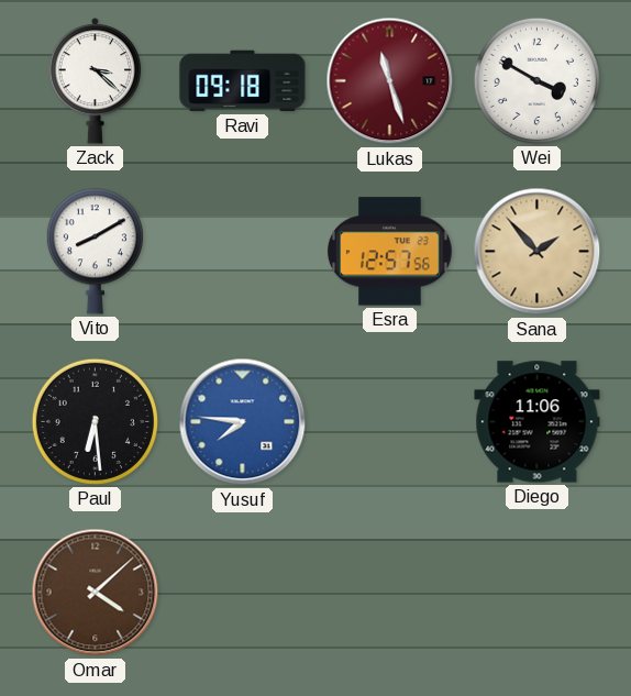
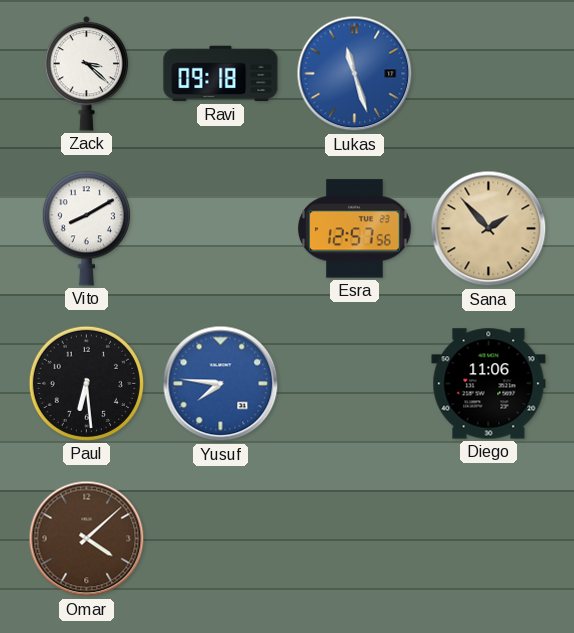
Lukas dial: burgundy -> blue
Wei: 3:50 -> none
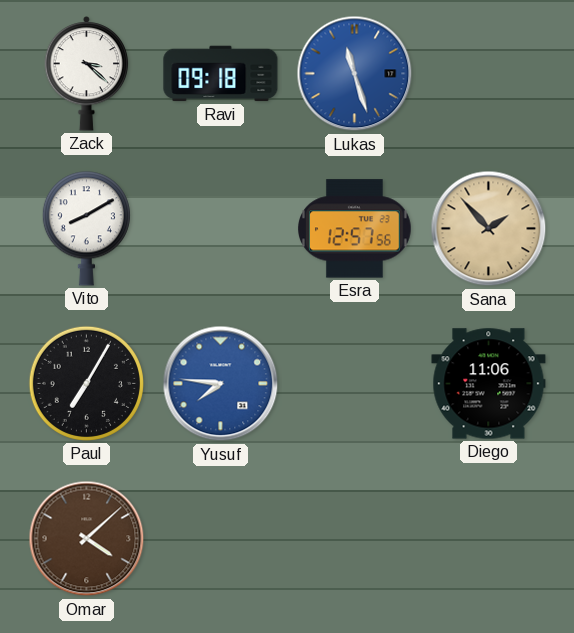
Paul: 6:29 -> 7:05
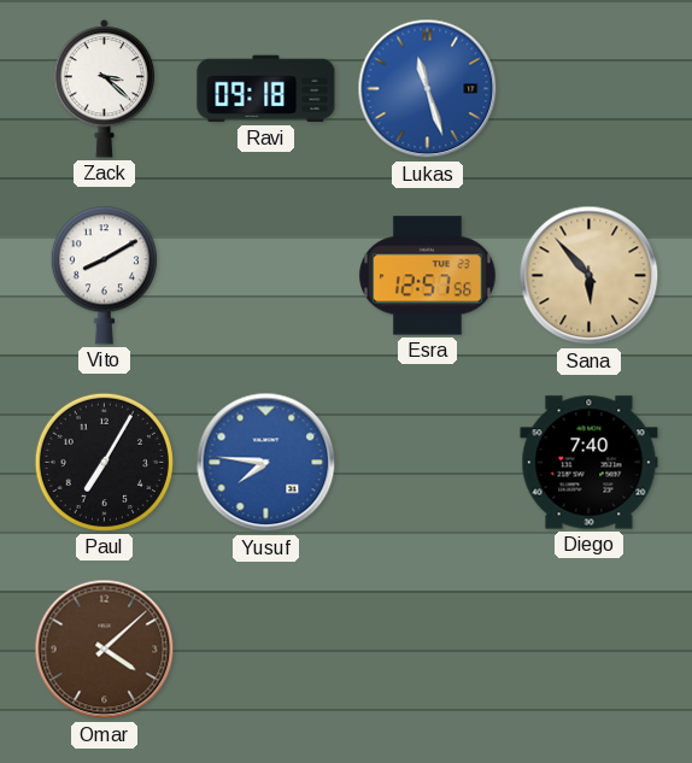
Sana: 1:53 -> 5:53
Diego: 11:06 -> 7:40
